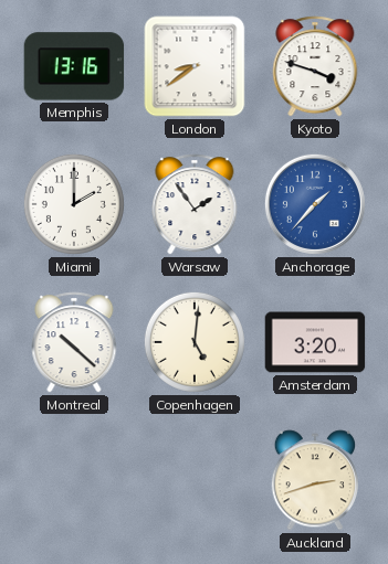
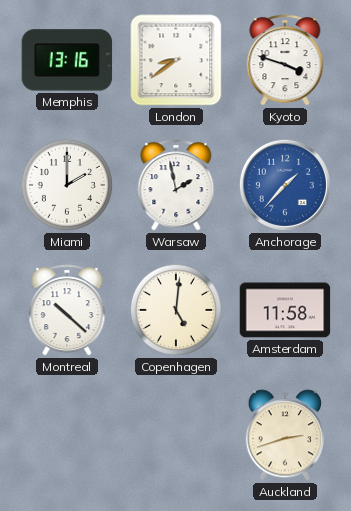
Warsaw: 1:54 -> 1:58
Amsterdam: 3:20 -> 11:58
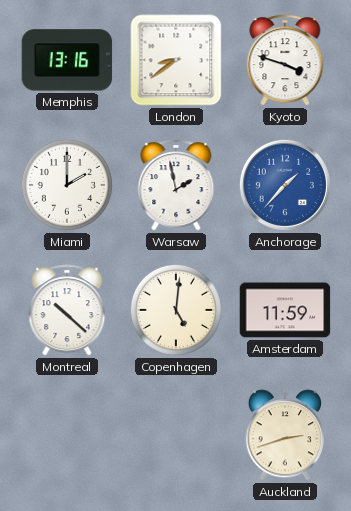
Amsterdam: 11:58 -> 11:59
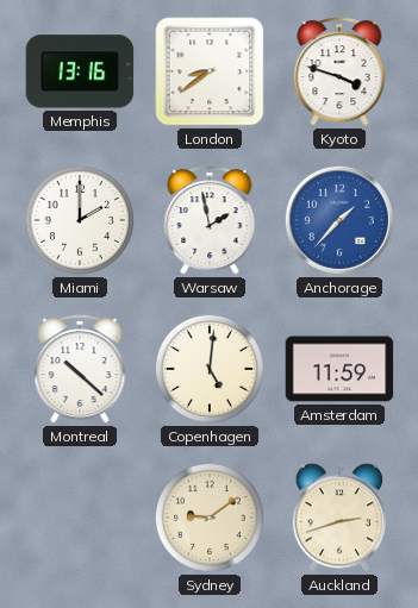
Sydney: none -> 9:09
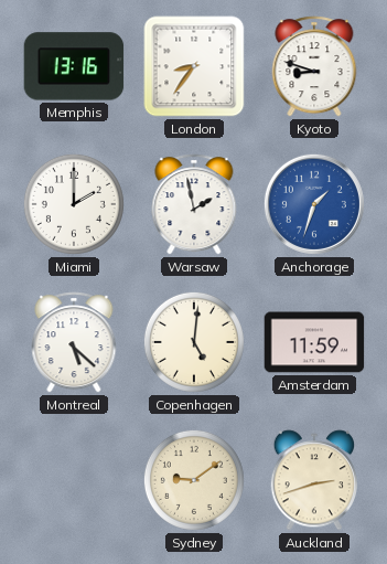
London: 8:39 -> 8:36
Kyoto: 3:48 -> 8:48
Anchorage: 1:37 -> 1:33
Montreal: 10:22 -> 5:22
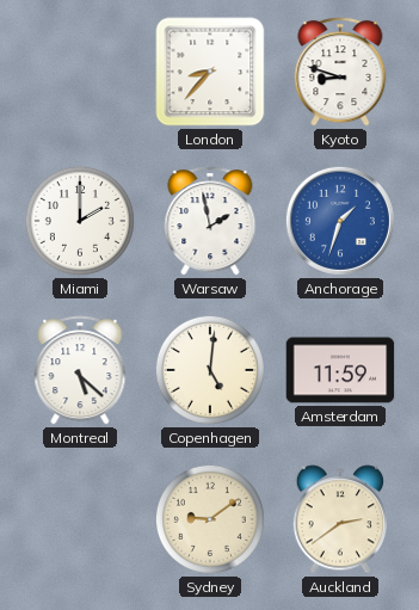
Memphis: 13:16 -> none
London: 8:36 -> 8:37
Auckland: 2:42 -> 2:39
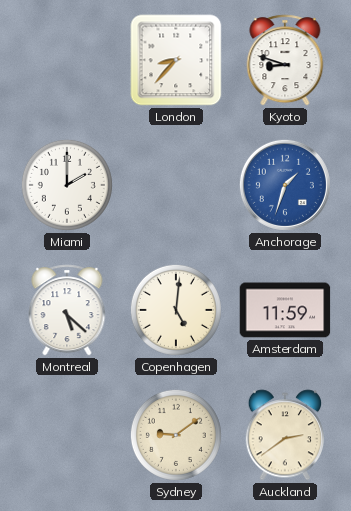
Warsaw: 1:58 -> none
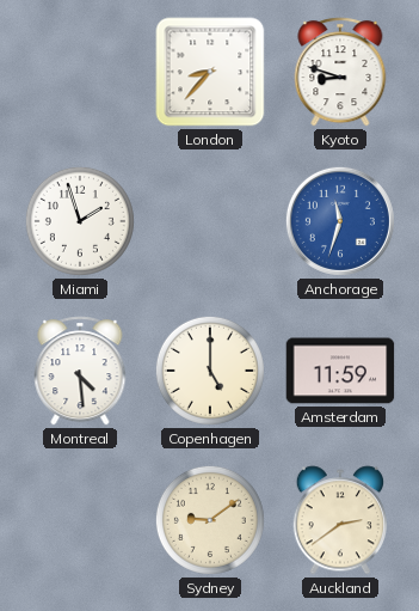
Miami: 2:00 -> 1:57
Anchorage: 1:33 -> 11:33
Montreal: 5:22 -> 4:29
Copenhagen: 5:01 -> 5:00
